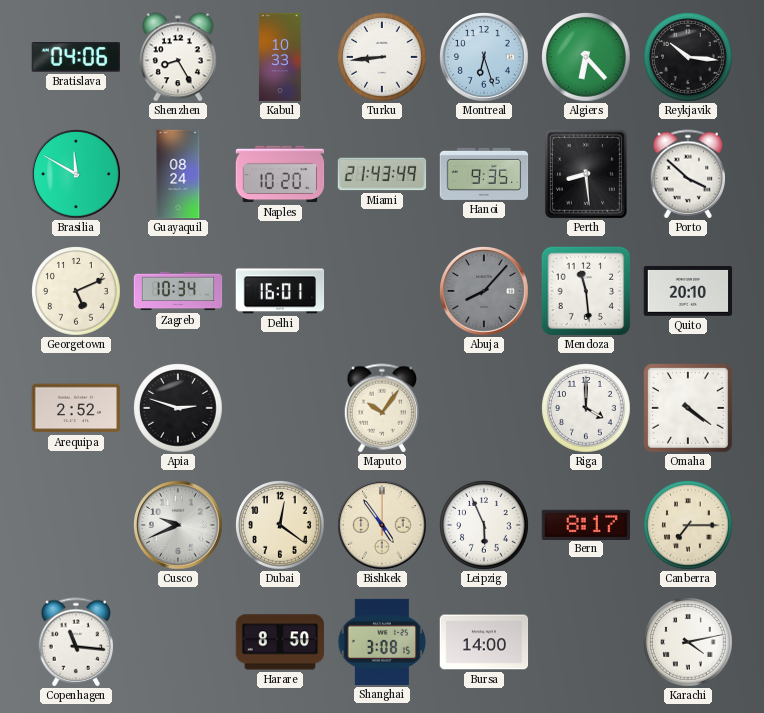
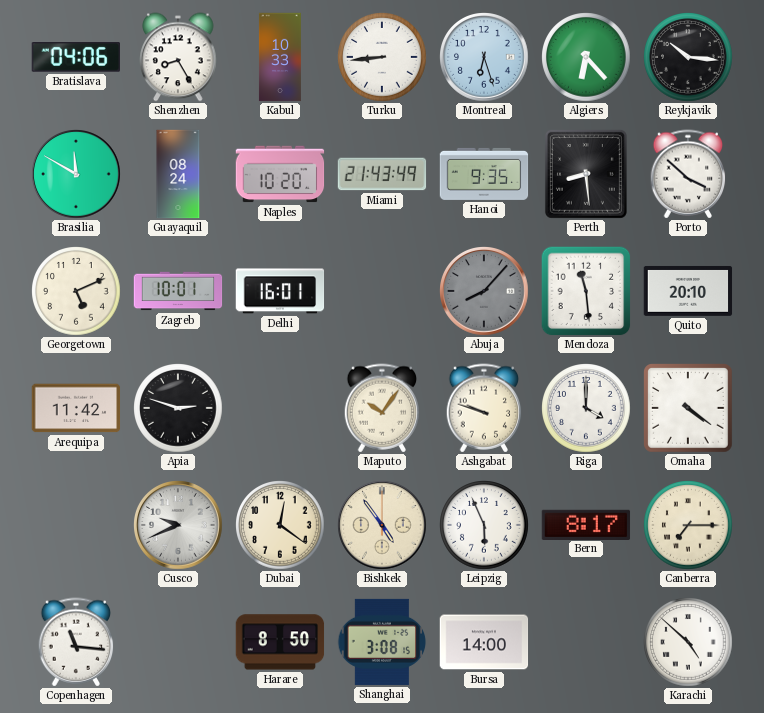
Zagreb: 10:34 -> 10:01
Arequipa: 2:52 -> 11:42
Ashgabat: none -> 9:48
Karachi: 4:13 -> 4:52
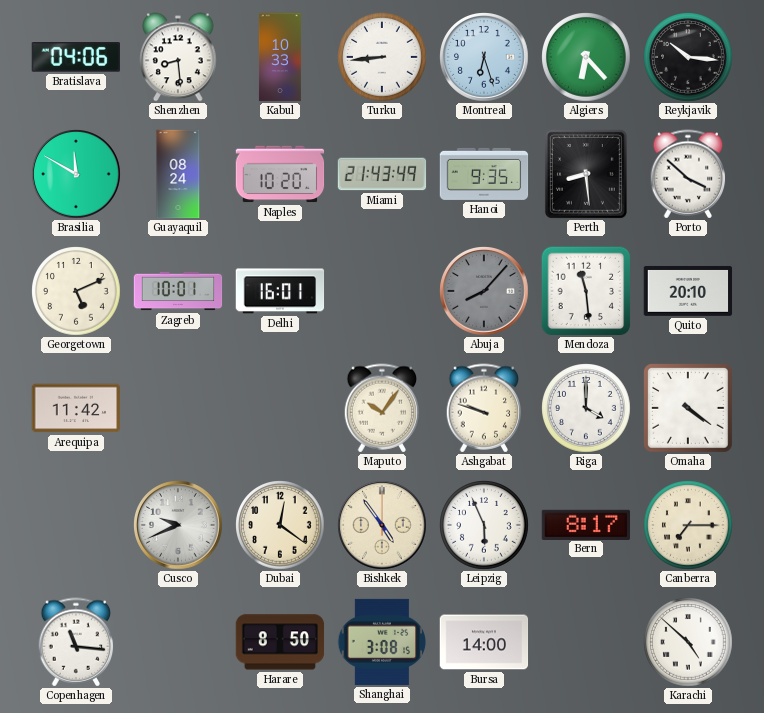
Shenzhen: 8:25 -> 8:29
Apia: 2:48 -> none
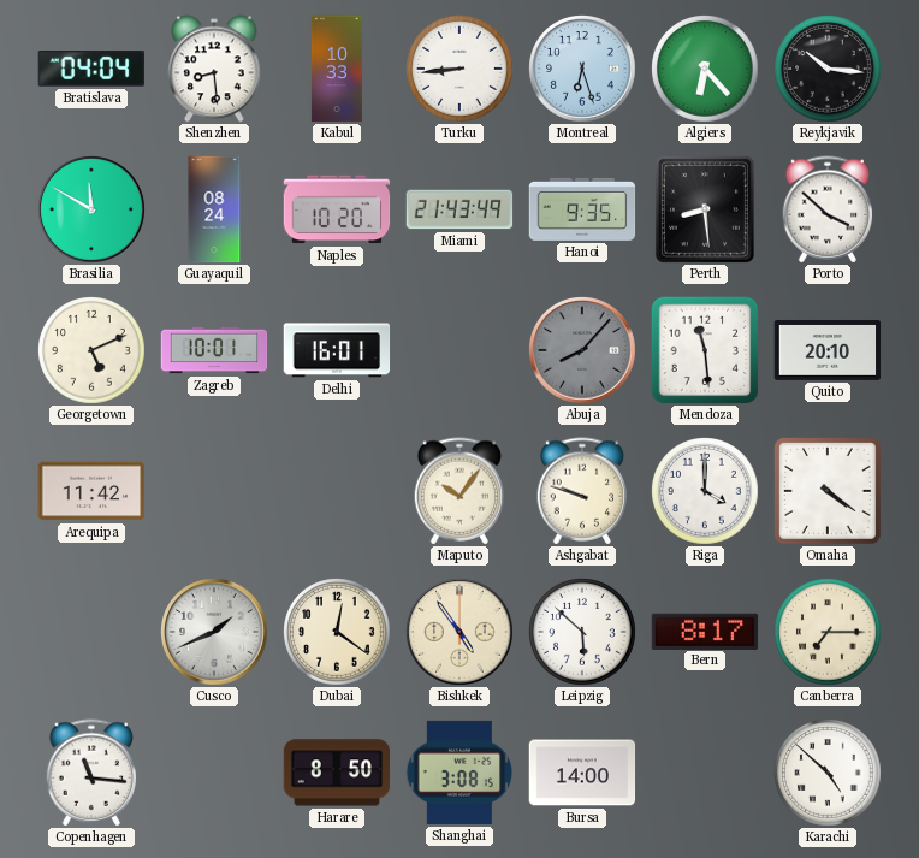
Bratislava: 04:06 -> 04:04
Cusco: 9:41 -> 1:41
Leipzig: 5:56 -> 5:52
